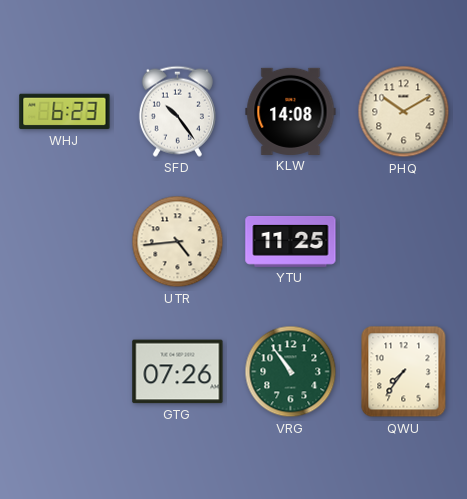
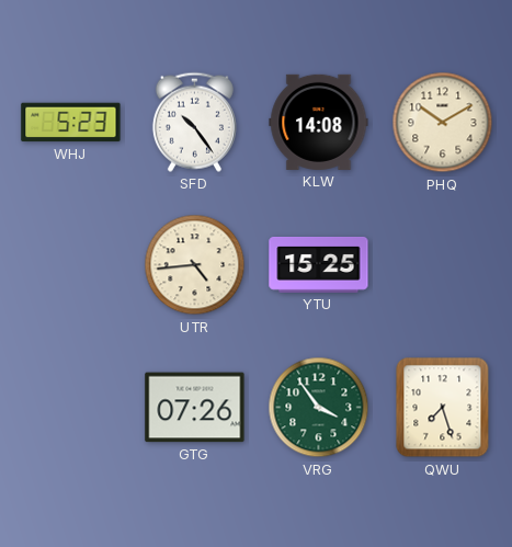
WHJ: 6:23 -> 5:23
YTU: 11:25 -> 15:25
VRG: 10:54 -> 3:54
QWU: 7:36 -> 7:27
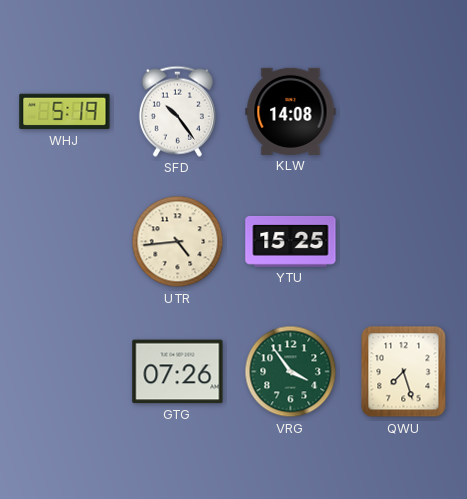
WHJ: 5:23 -> 5:19
PHQ: 10:10 -> none
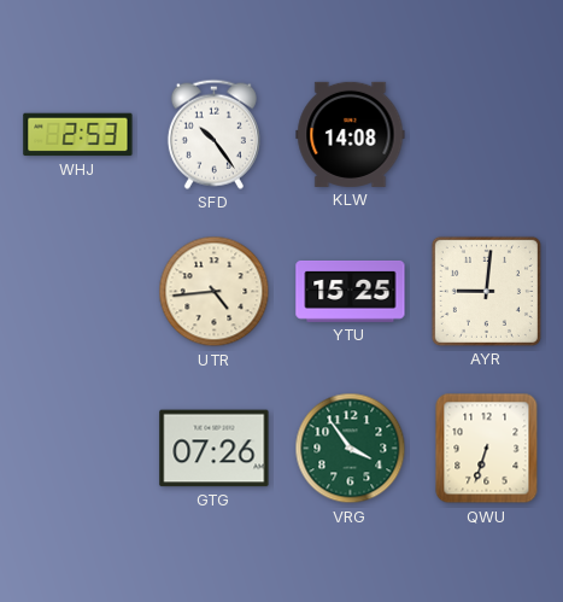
WHJ: 5:19 -> 2:53
AYR: none -> 9:01
QWU: 7:27 -> 6:33
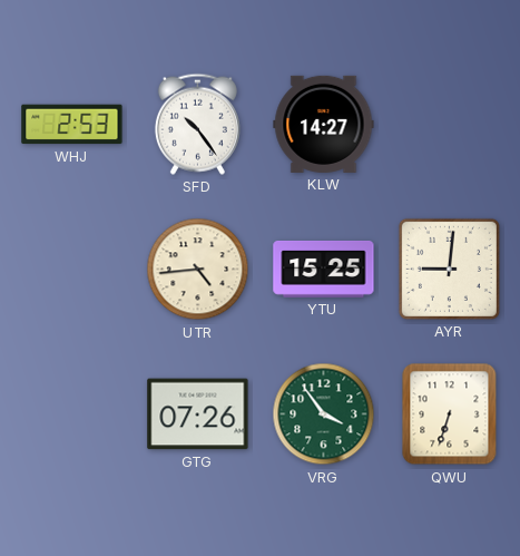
KLW: 14:08 -> 14:27
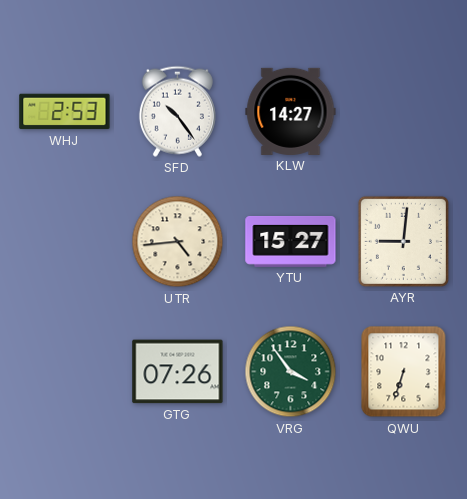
YTU: 15:25 -> 15:27
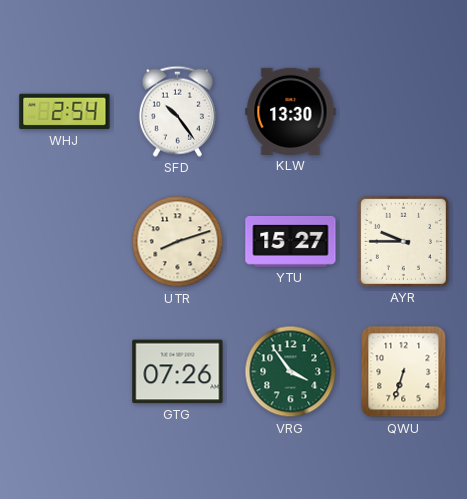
WHJ: 2:53 -> 2:54
KLW: 14:27 -> 13:30
UTR: 4:44 -> 8:12
AYR: 9:01 -> 9:45
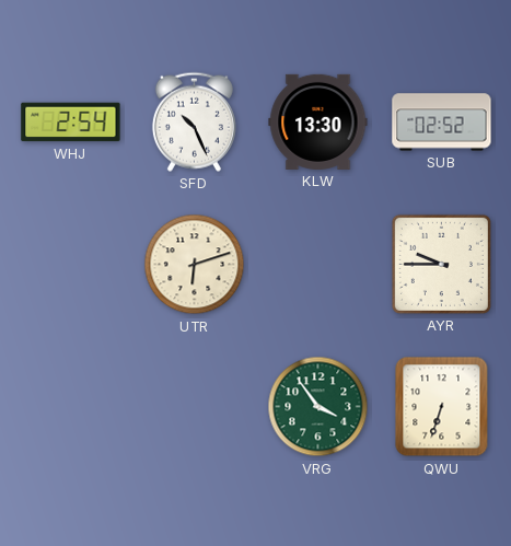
SFD: 10:24 -> 10:26
SUB: none -> 02:52
UTR: 8:12 -> 6:12
YTU: 15:27 -> none
GTG: 07:26 -> none
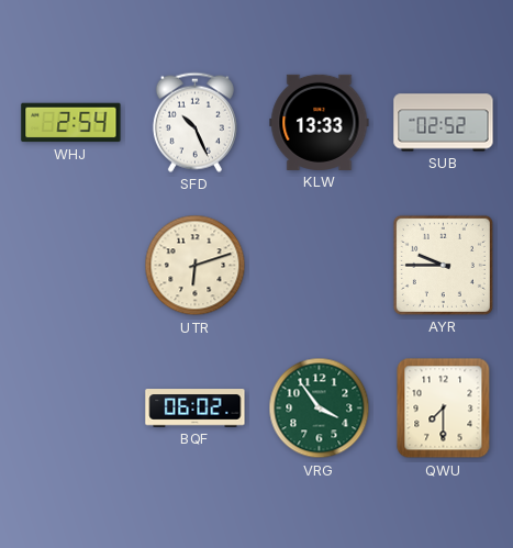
KLW: 13:30 -> 13:33
BQF: none -> 06:02
QWU: 6:33 -> 7:30
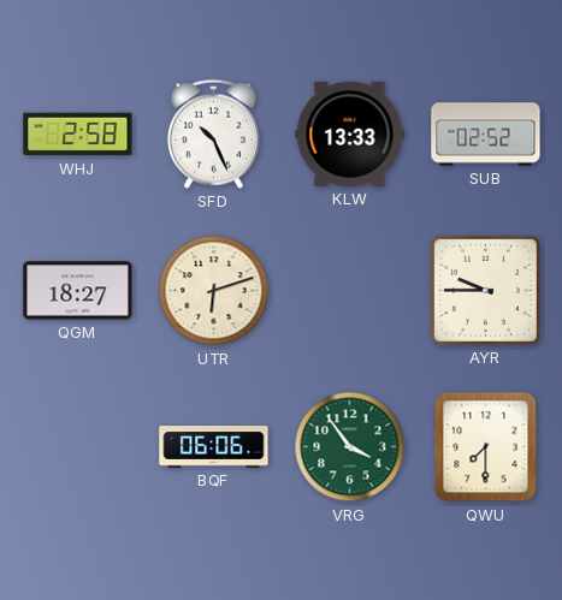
WHJ: 2:54 -> 2:58
QGM: none -> 18:27
BQF: 06:02 -> 06:06
